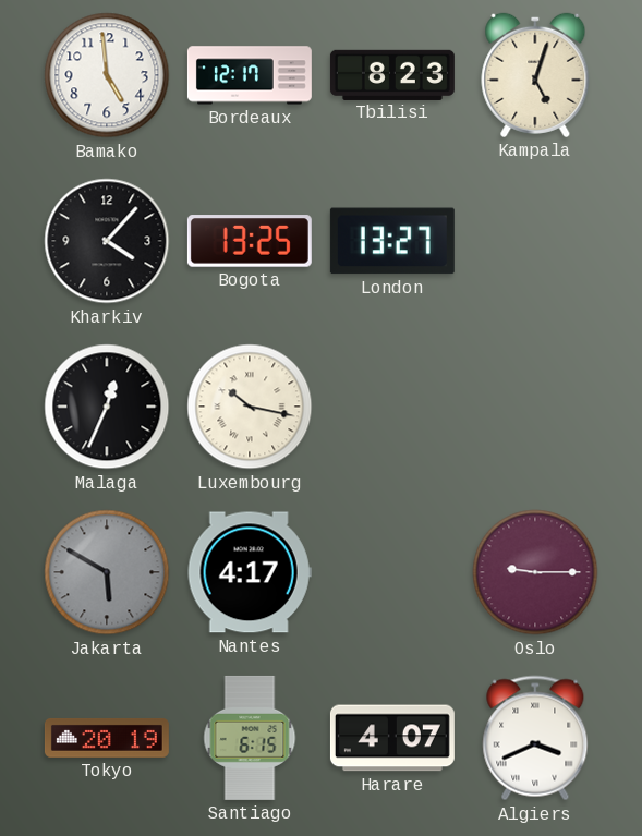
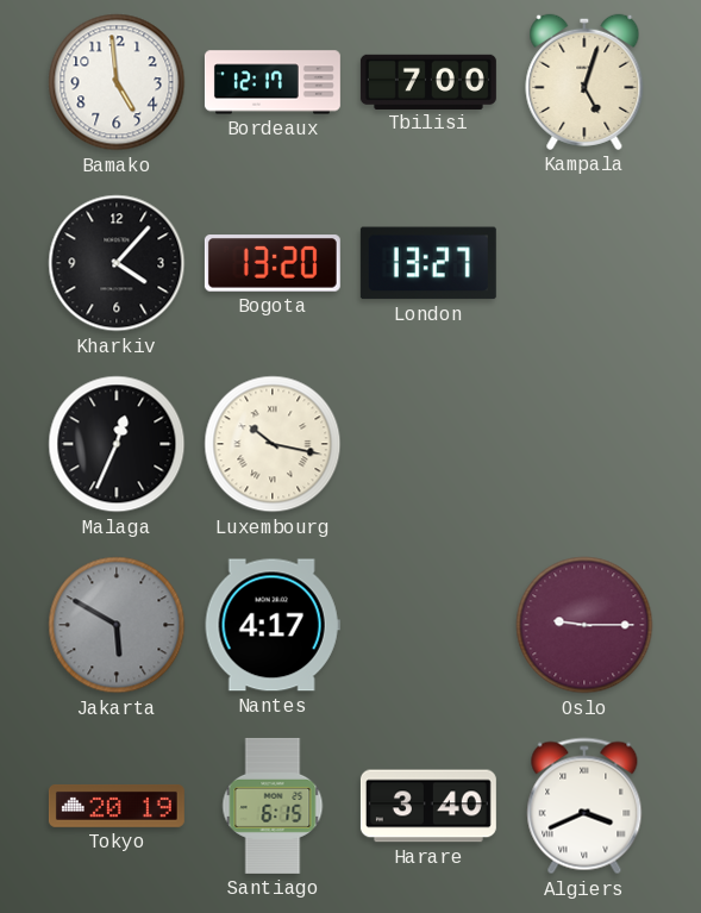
Tbilisi: 8:23 -> 7:00
Bogota: 13:25 -> 13:20
Harare: 4:07 -> 3:40
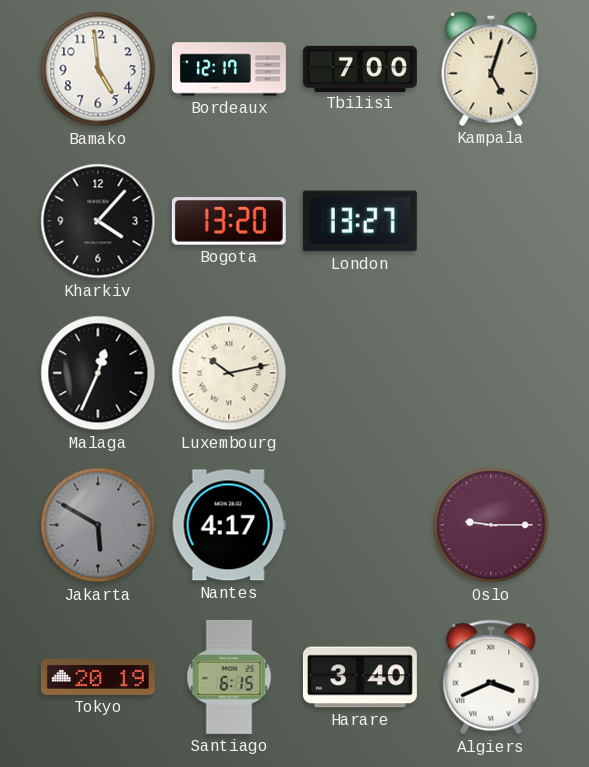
Luxembourg: 10:17 -> 10:13
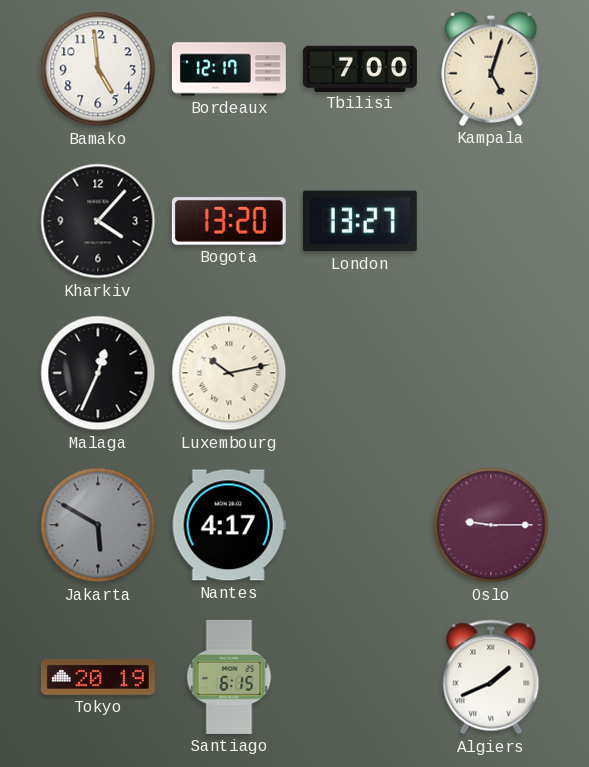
Harare: 3:40 -> none
Algiers: 3:41 -> 1:41
